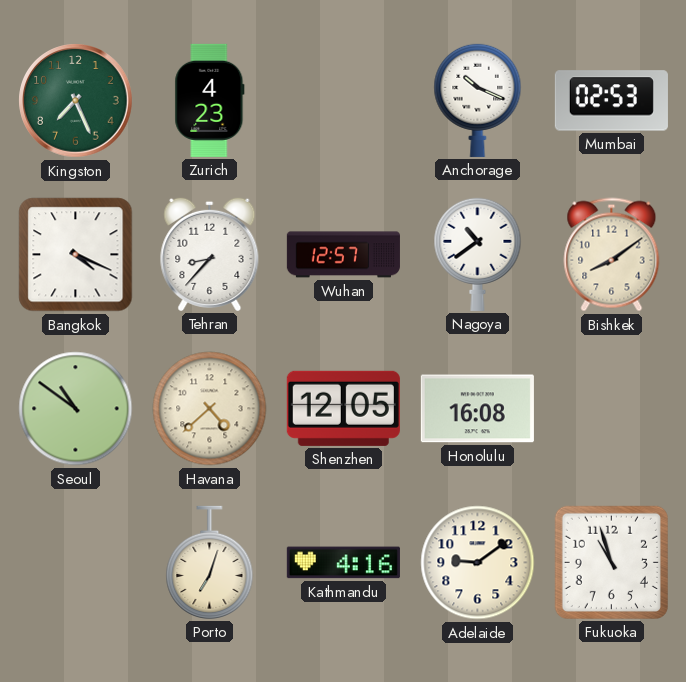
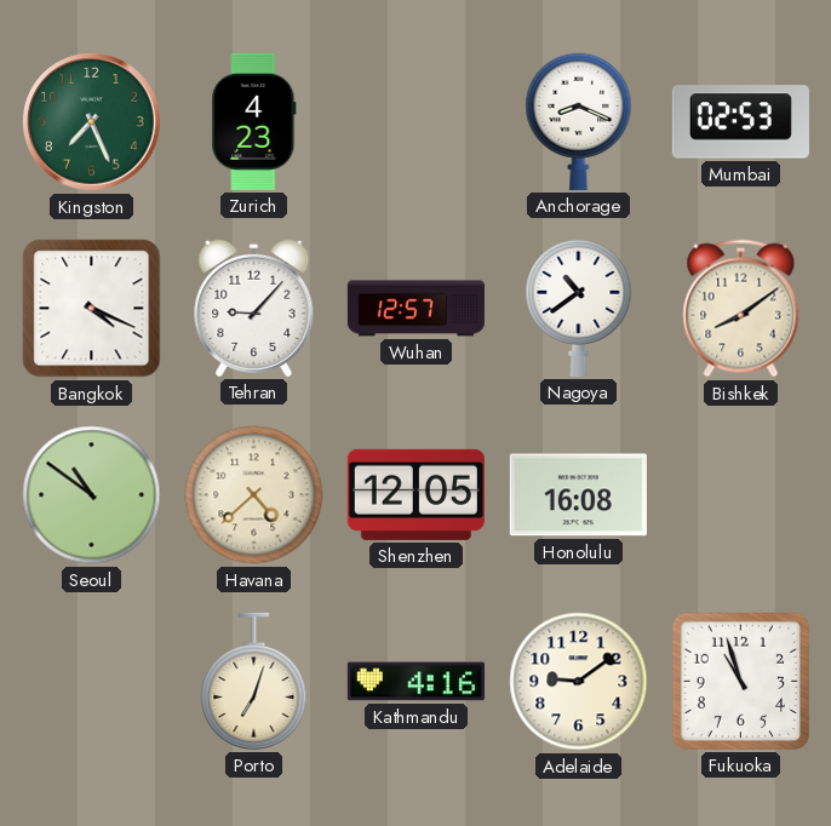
Anchorage: 10:19 -> 8:19
Tehran: 8:37 -> 9:07
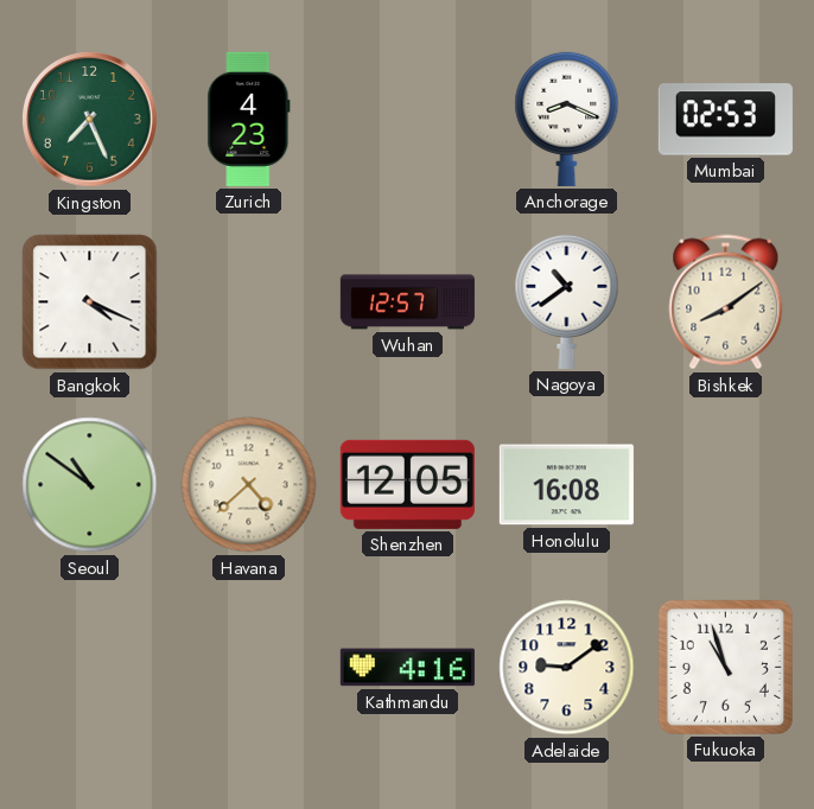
Tehran: 9:07 -> none
Porto: 7:03 -> none
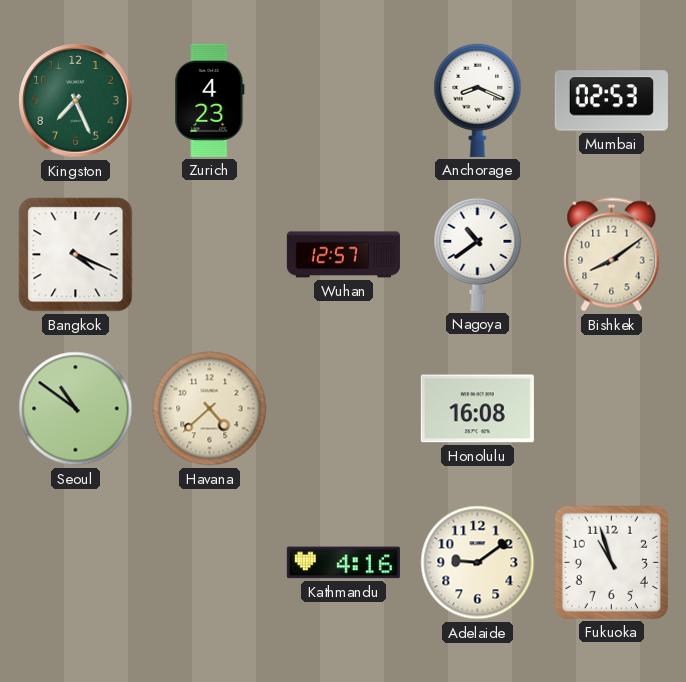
Shenzhen: 12:05 -> none
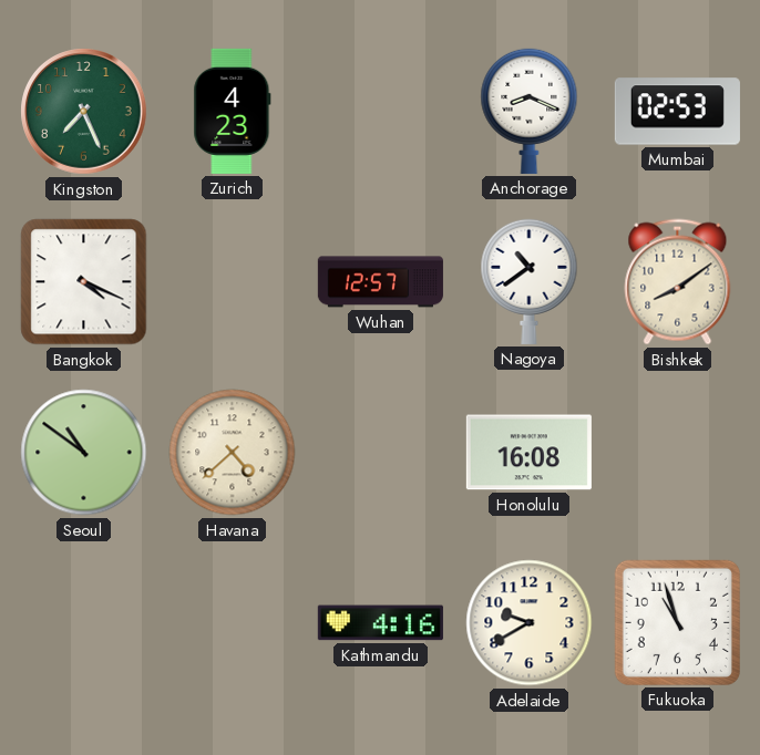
Adelaide: 9:09 -> 9:40
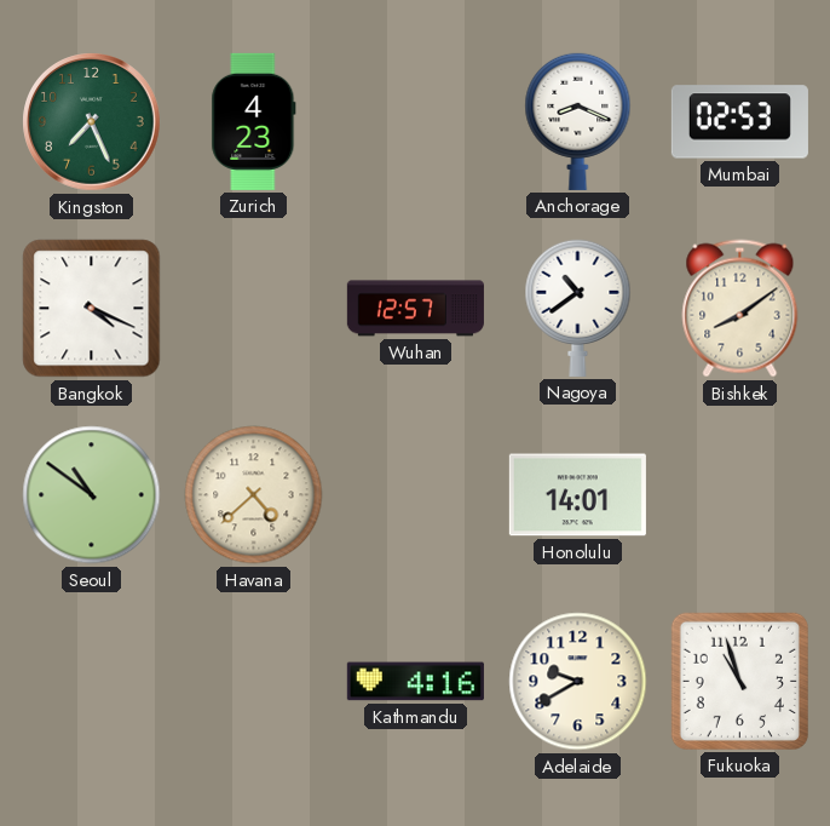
Honolulu: 16:08 -> 14:01
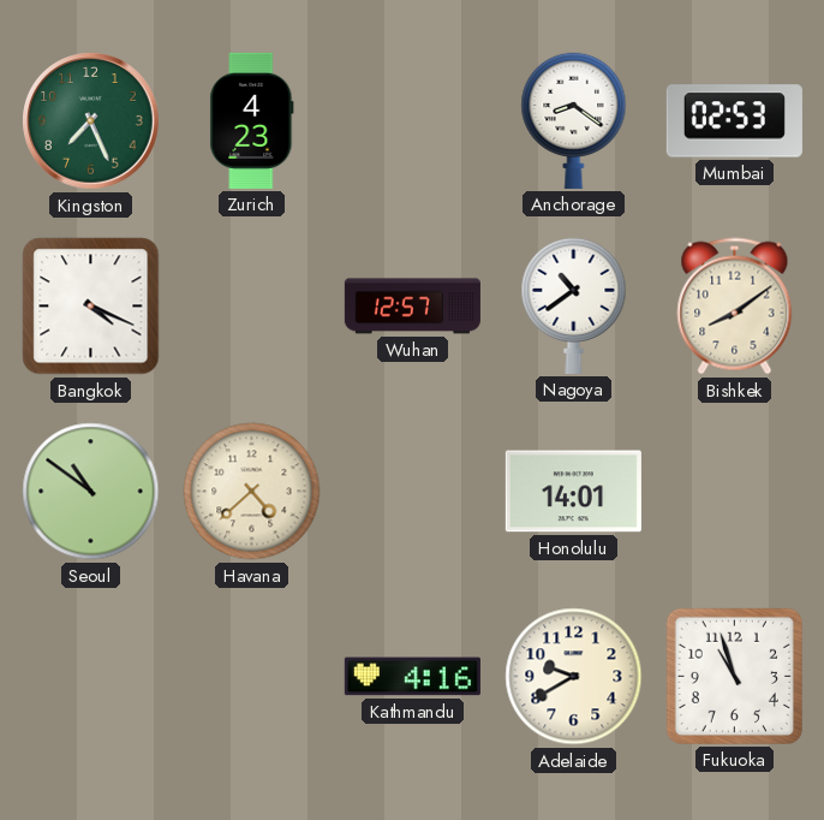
Anchorage: 8:19 -> 8:21
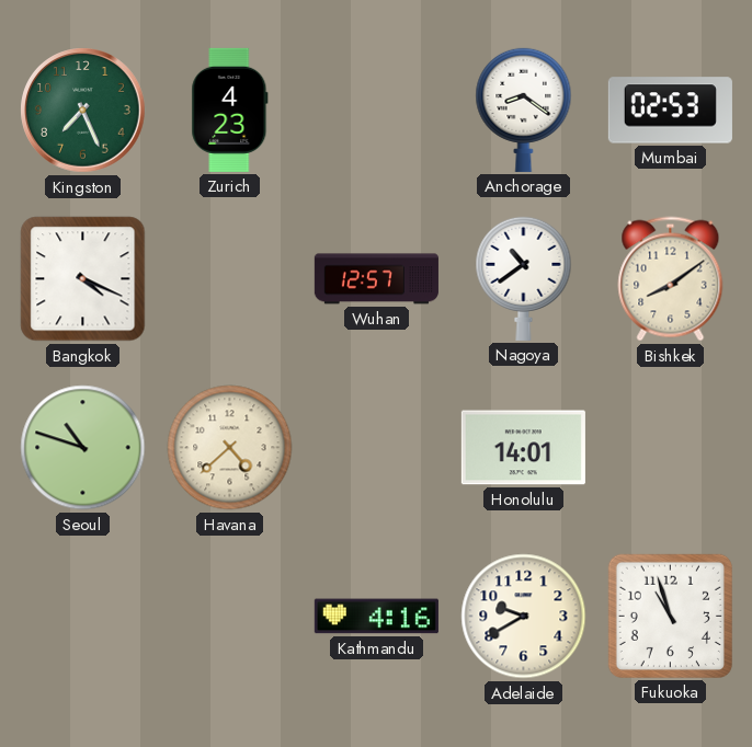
Seoul: 10:51 -> 10:48
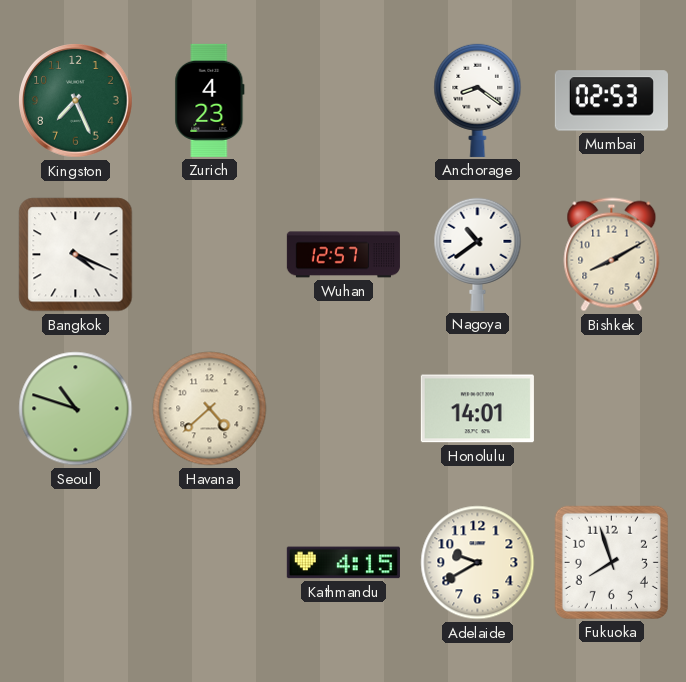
Bishkek: 8:09 -> 8:10
Kathmandu: 4:16 -> 4:15
Fukuoka: 10:57 -> 7:57
